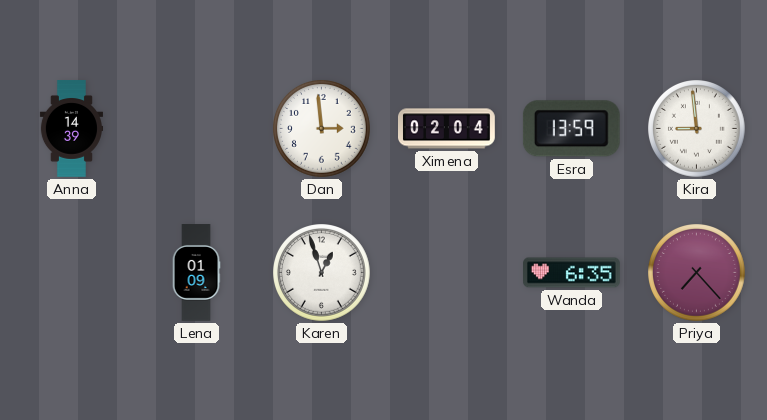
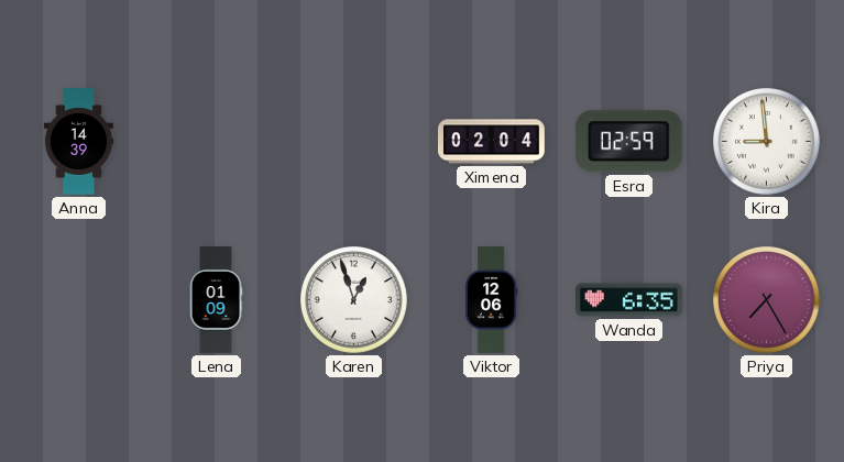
Dan: 2:59 -> none
Esra: 13:59 -> 02:59
Viktor: none -> 12:06
Priya: 7:23 -> 7:25
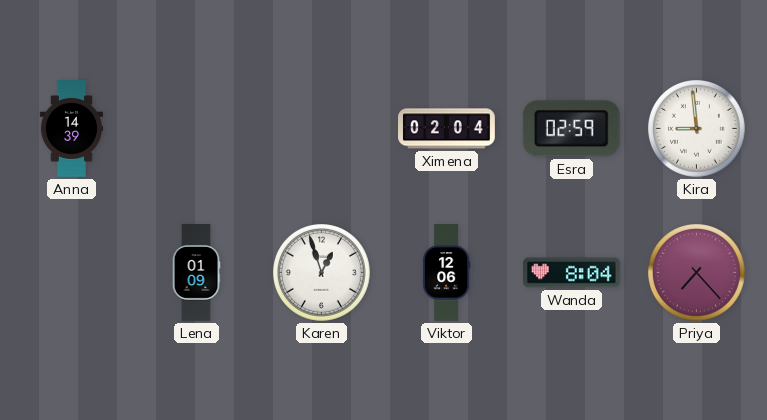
Wanda: 6:35 -> 8:04
Priya: 7:25 -> 7:23
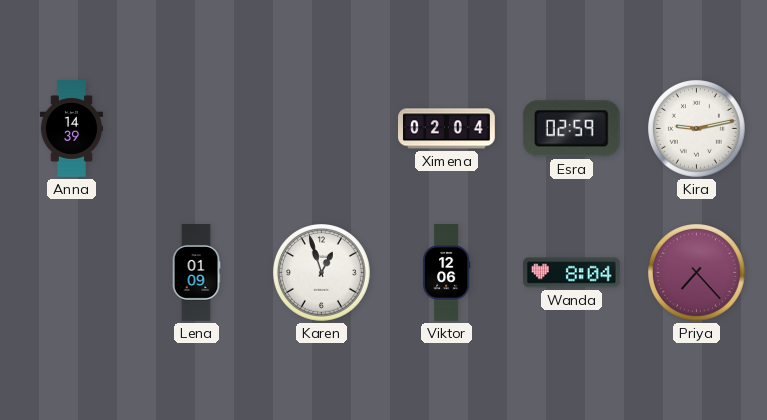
Kira: 8:59 -> 9:13
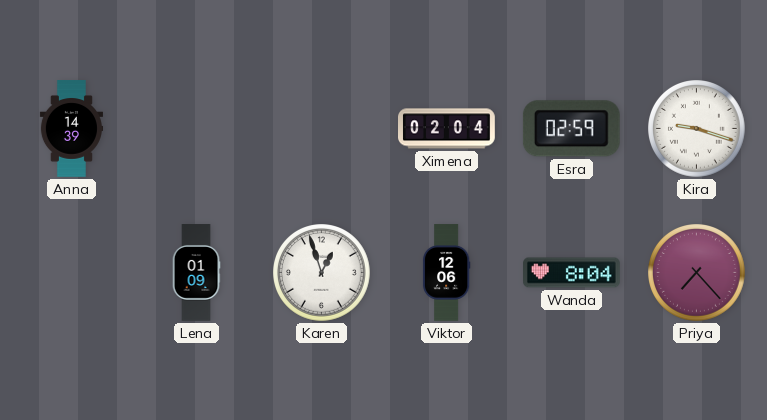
Kira: 9:13 -> 9:18
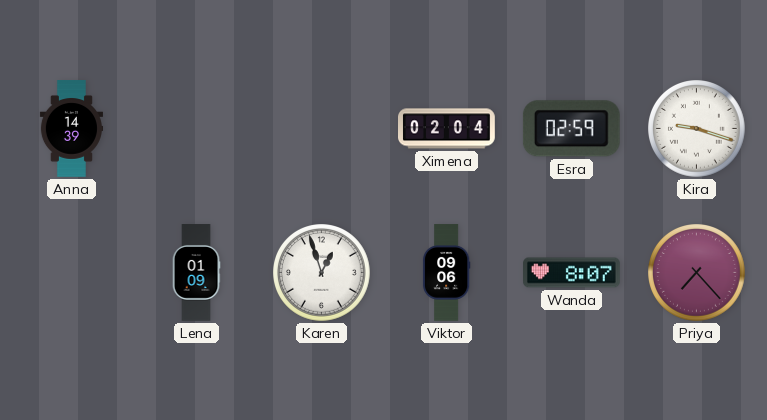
Viktor: 12:06 -> 09:06
Wanda: 8:04 -> 8:07
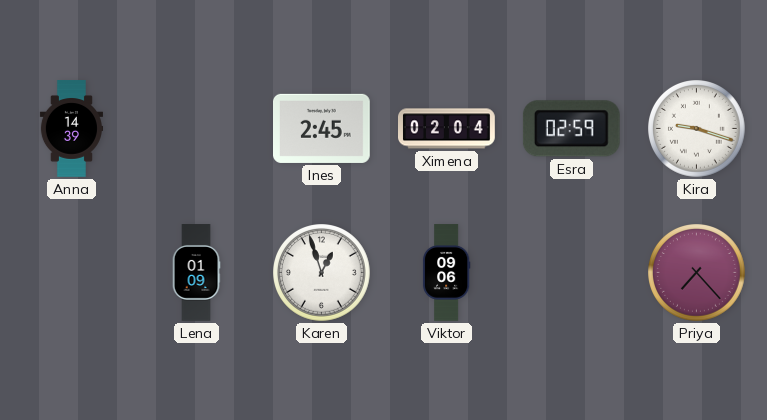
Ines: none -> 2:45
Wanda: 8:07 -> none
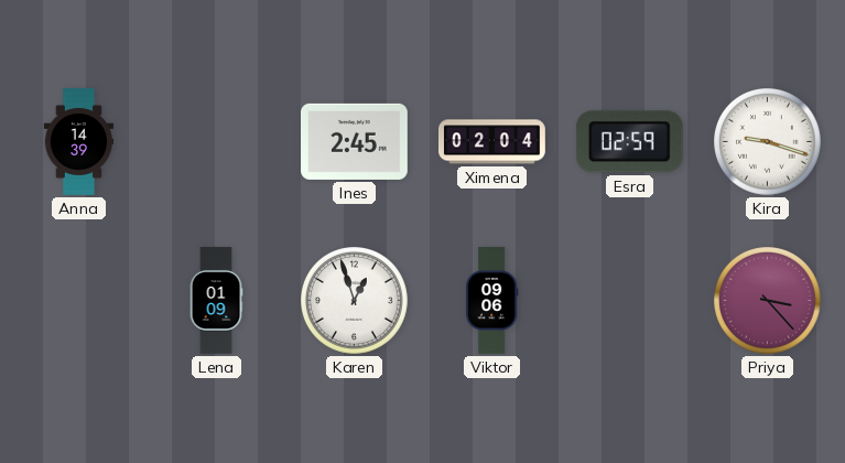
Priya: 7:23 -> 3:23
